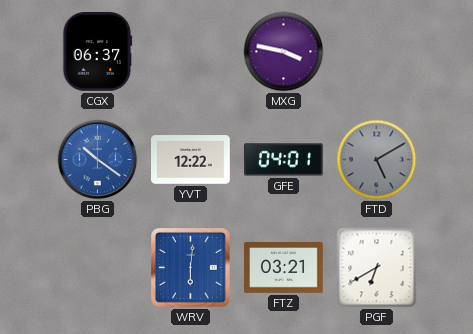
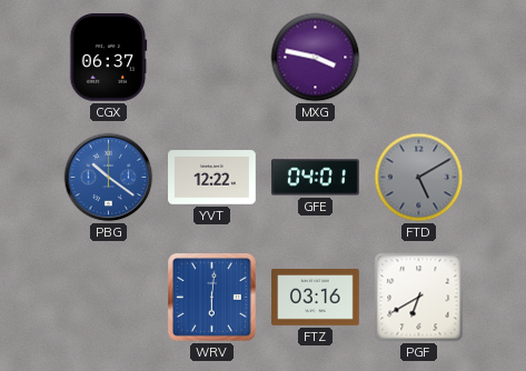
FTZ: 03:21 -> 03:16
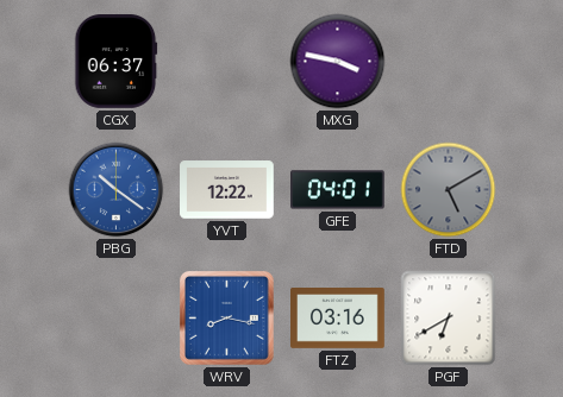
WRV: 6:01 -> 8:17
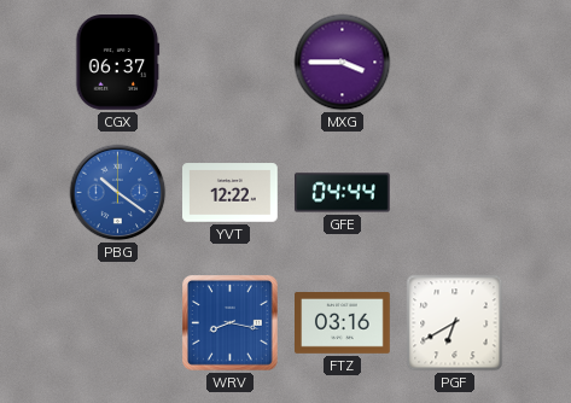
MXG: 3:47 -> 3:45
GFE: 04:01 -> 04:44
FTD: 5:10 -> none
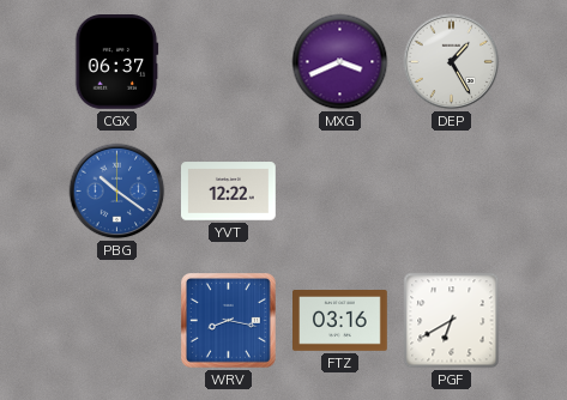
MXG: 3:45 -> 3:41
DEP: none -> 1:25
GFE: 04:44 -> none
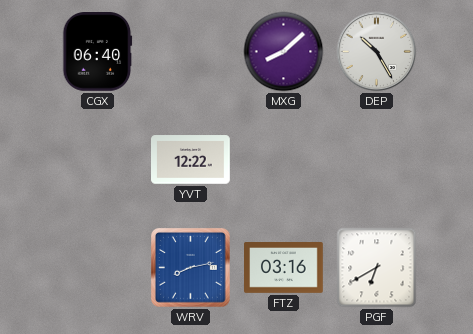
CGX: 06:37 -> 06:40
MXG: 3:41 -> 8:08
DEP: 1:25 -> 10:25
PBG: 10:21 -> none
WRV: 8:17 -> 8:13
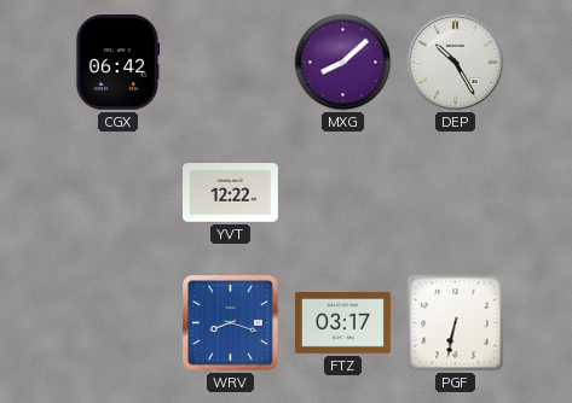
CGX: 06:40 -> 06:42
WRV: 8:13 -> 8:18
FTZ: 03:16 -> 03:17
PGF: 6:40 -> 6:32
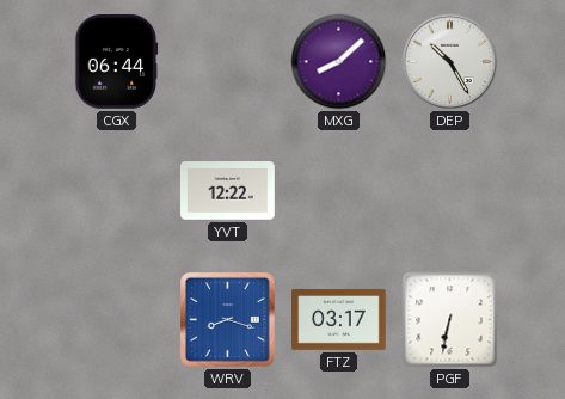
CGX: 06:42 -> 06:44
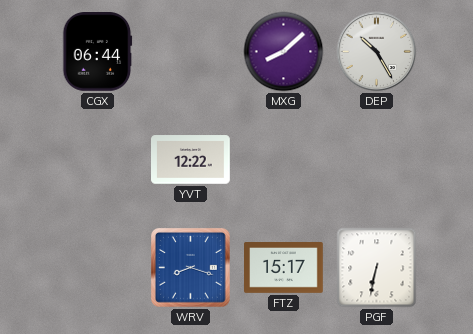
FTZ: 03:17 -> 15:17
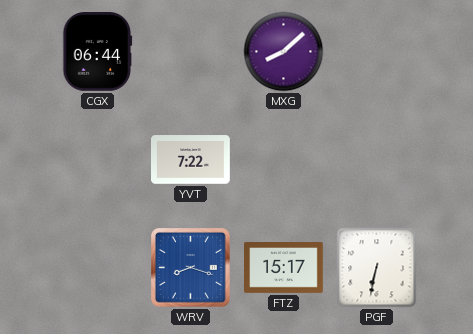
DEP: 10:25 -> none
YVT: 12:22 -> 7:22
